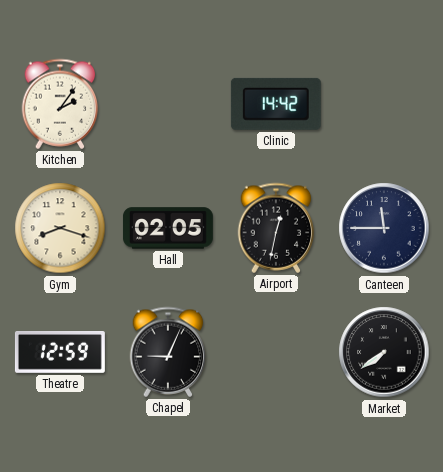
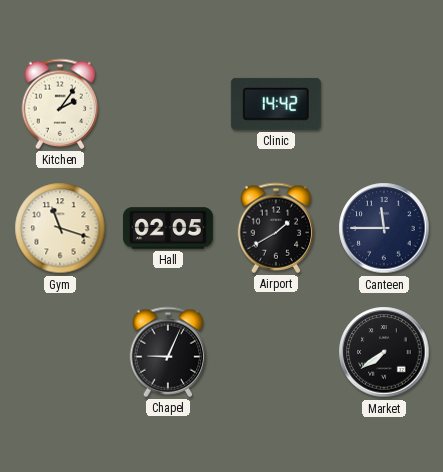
Gym: 8:18 -> 11:18
Airport: 12:32 -> 1:40
Theatre: 12:59 -> none
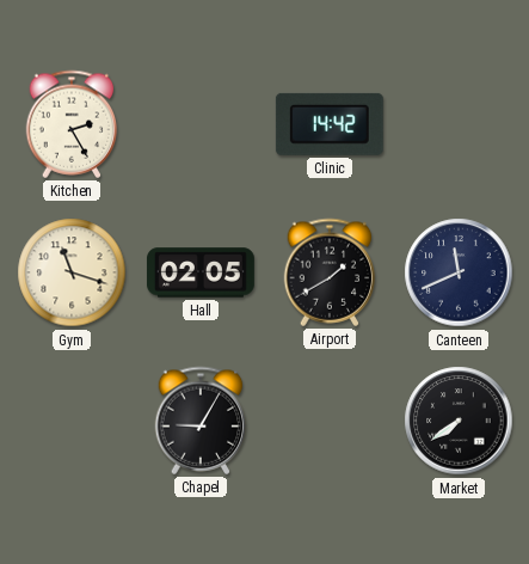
Kitchen: 2:06 -> 2:25
Canteen: 11:45 -> 11:41
Chapel: 9:04 -> 9:05
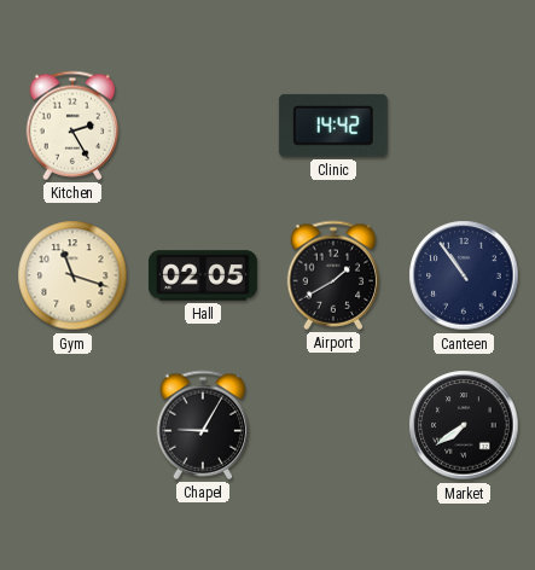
Canteen: 11:41 -> 10:54
